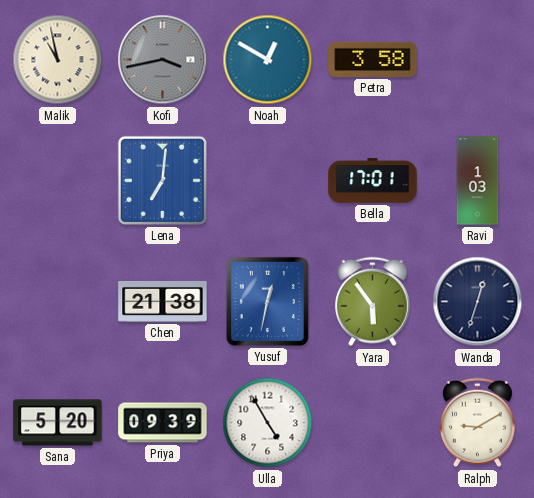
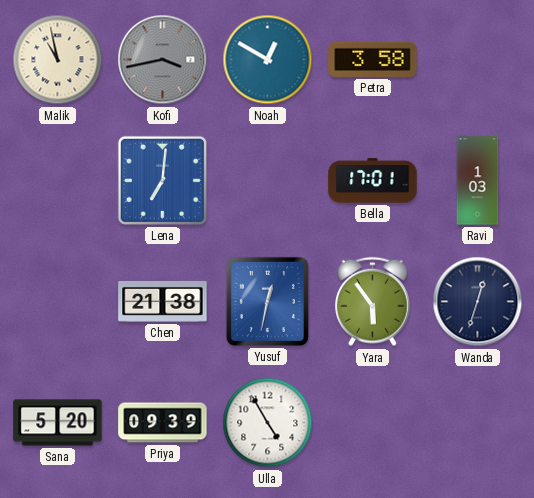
Ralph: 9:10 -> none
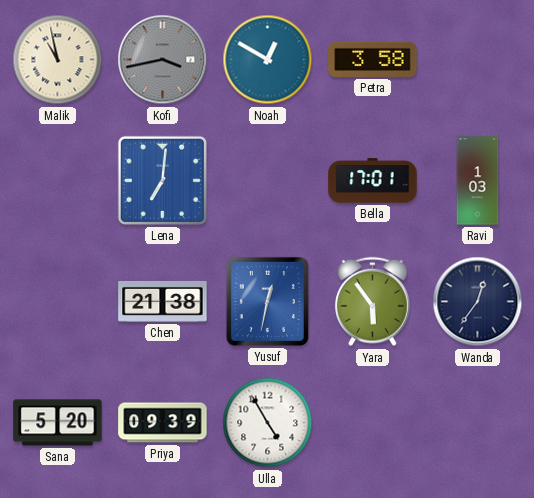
Wanda: 12:33 -> 12:36
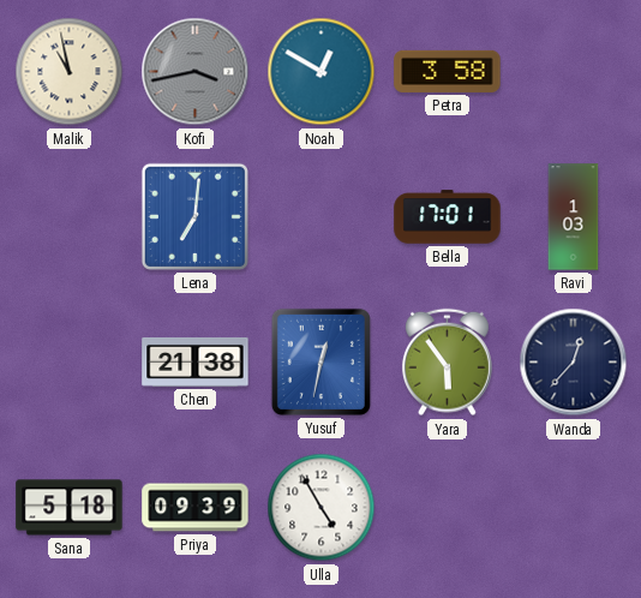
Wanda: 12:36 -> 12:37
Sana: 5:20 -> 5:18
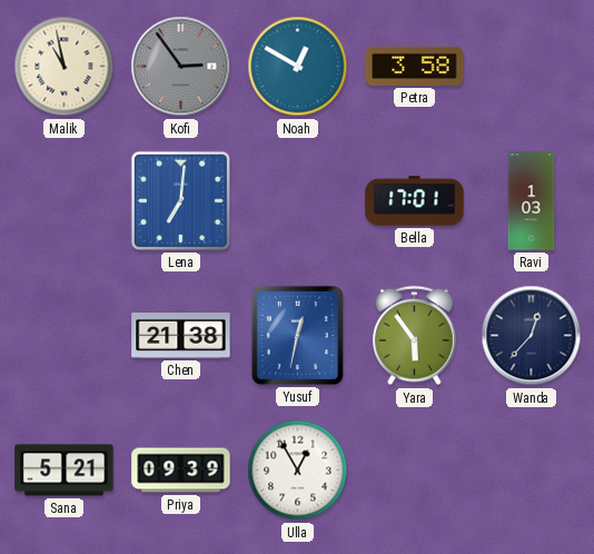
Kofi: 3:43 -> 2:54
Sana: 5:18 -> 5:21
Ulla: 4:55 -> 12:55
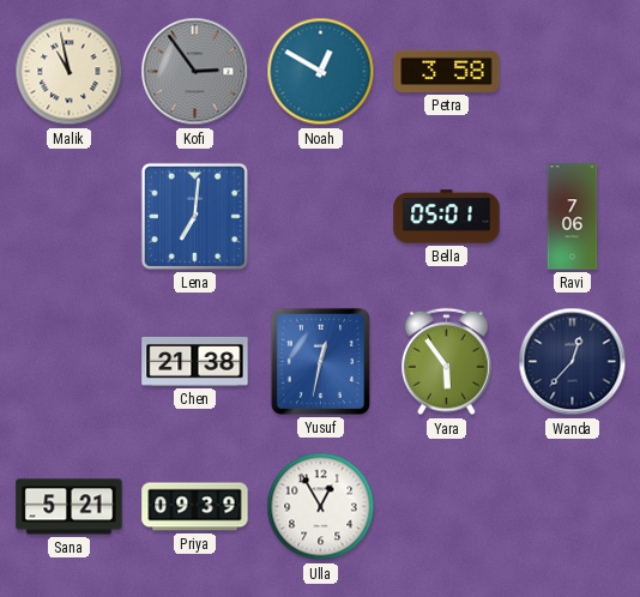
Bella: 17:01 -> 05:01
Ravi: 1:03 -> 7:06
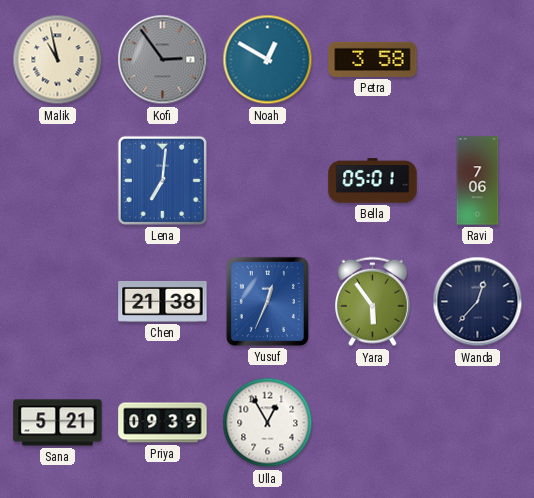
Yusuf: 12:32 -> 12:34
